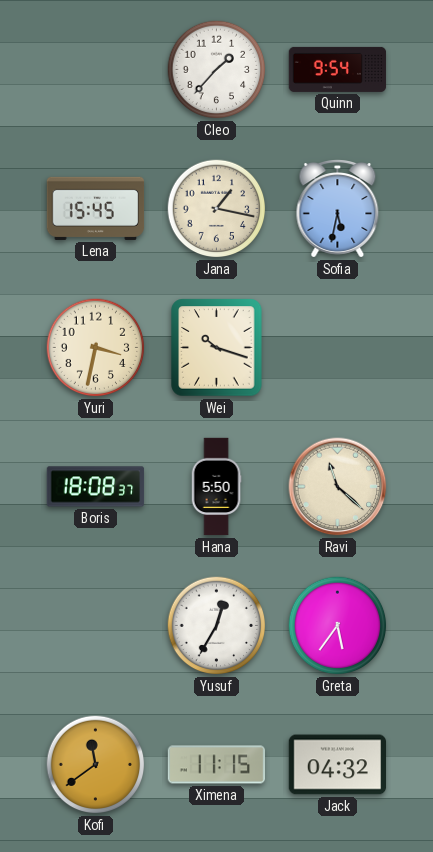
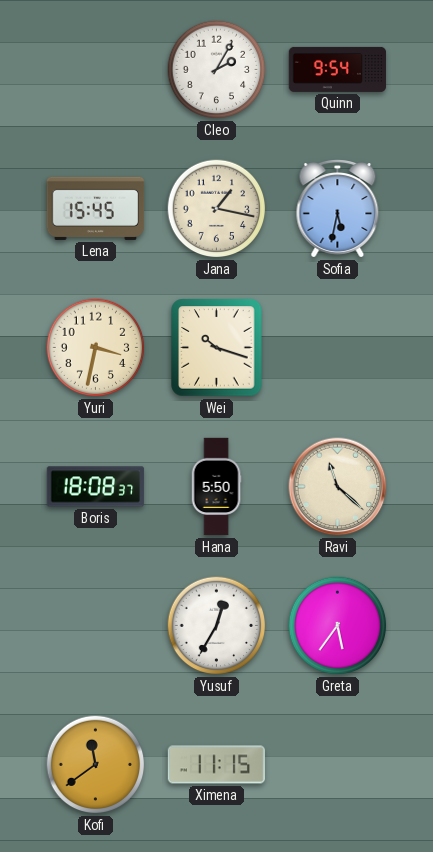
Cleo: 1:37 -> 2:05
Jack: 04:32 -> none
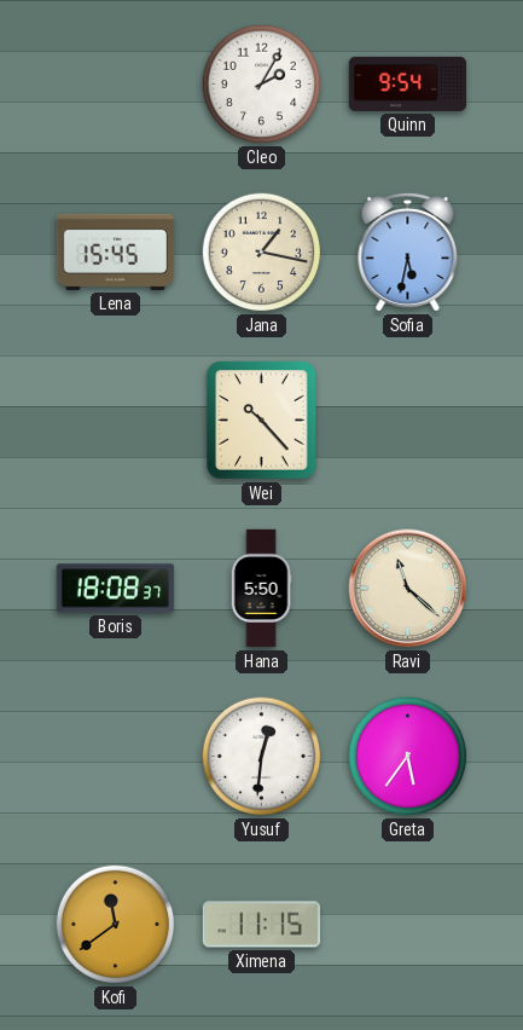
Yuri: 3:32 -> none
Wei: 10:18 -> 10:23
Yusuf: 12:35 -> 12:31
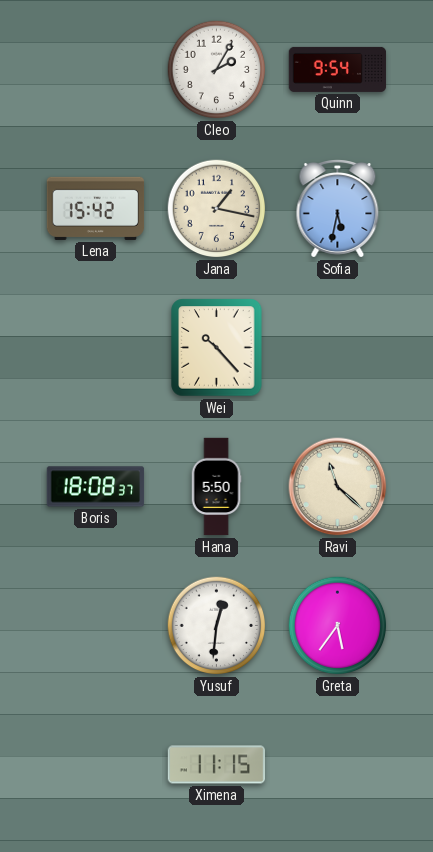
Lena: 15:45 -> 15:42
Kofi: 11:39 -> none
